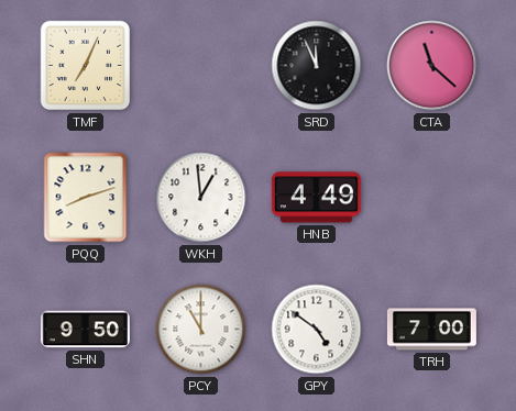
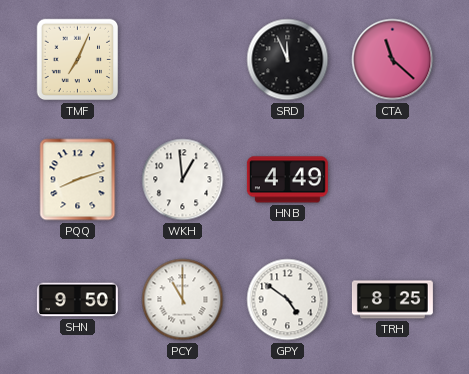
TRH: 7:00 -> 8:25
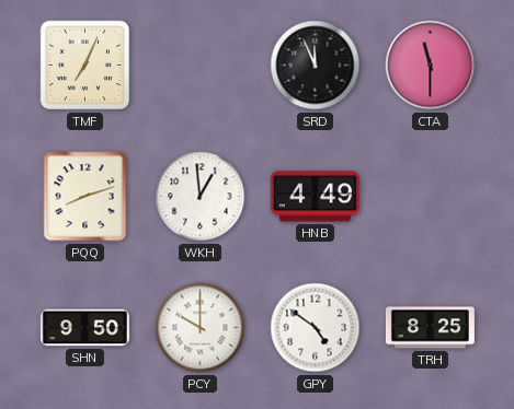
CTA: 11:22 -> 11:30
PCY: 11:00 -> 10:00
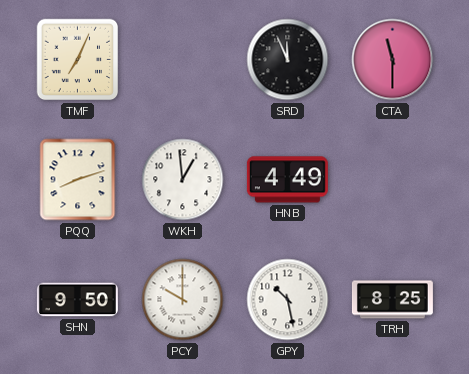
GPY: 4:51 -> 10:28
